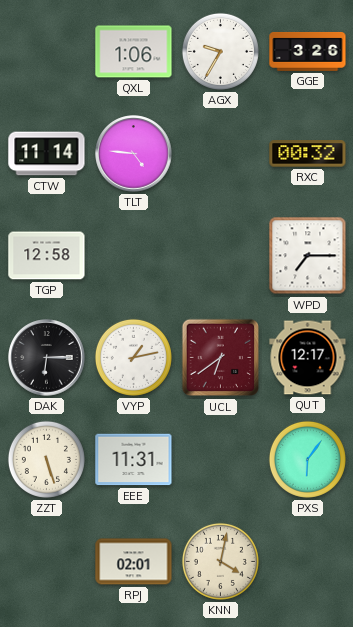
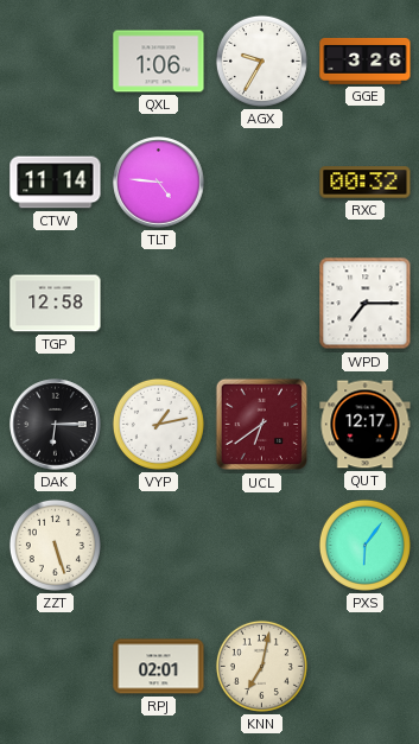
EEE: 11:31 -> none
KNN: 4:02 -> 7:02
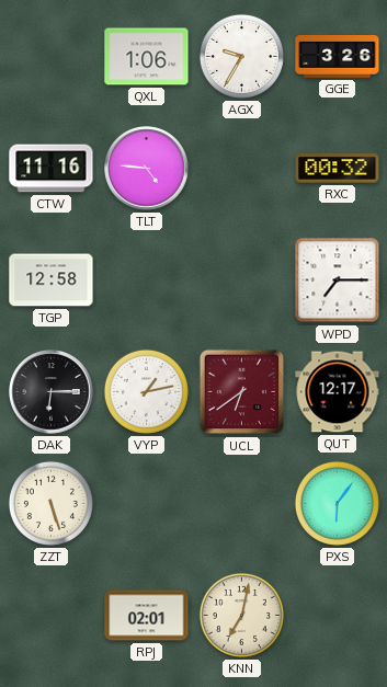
CTW: 11:14 -> 11:16
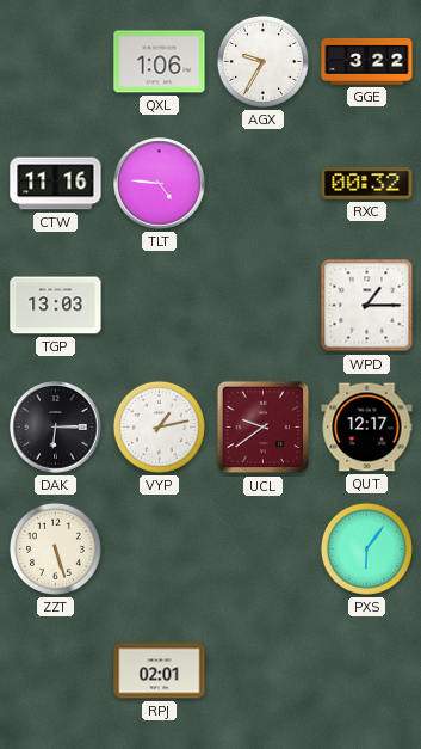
GGE: 3:26 -> 3:22
TGP: 12:58 -> 13:03
WPD: 7:15 -> 1:15
UCL: 6:39 -> 9:39
KNN: 7:02 -> none
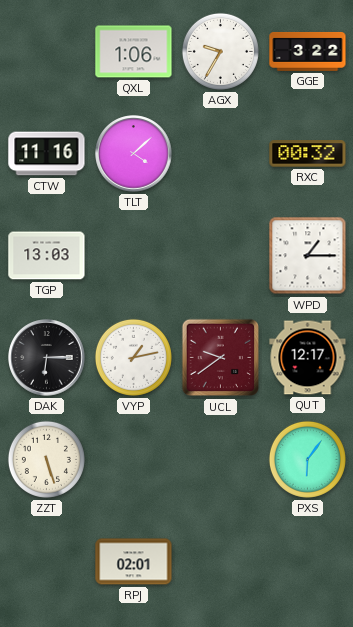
TLT: 4:46 -> 4:08
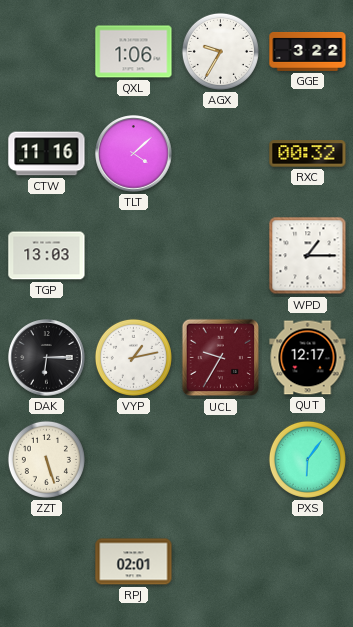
UCL: 9:39 -> 9:35
